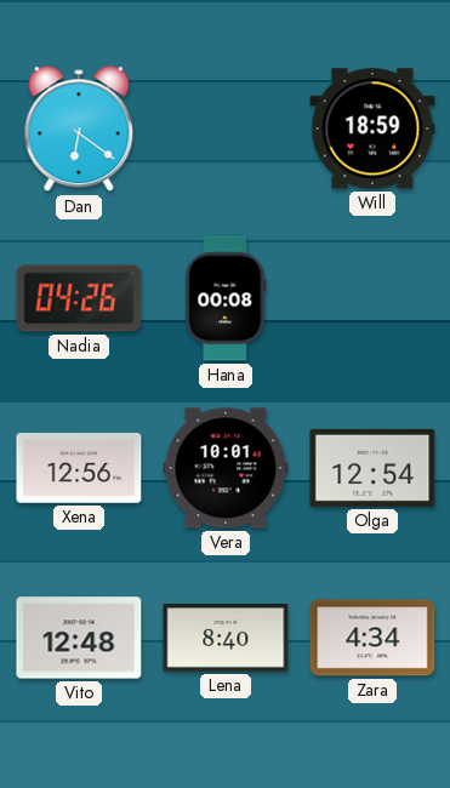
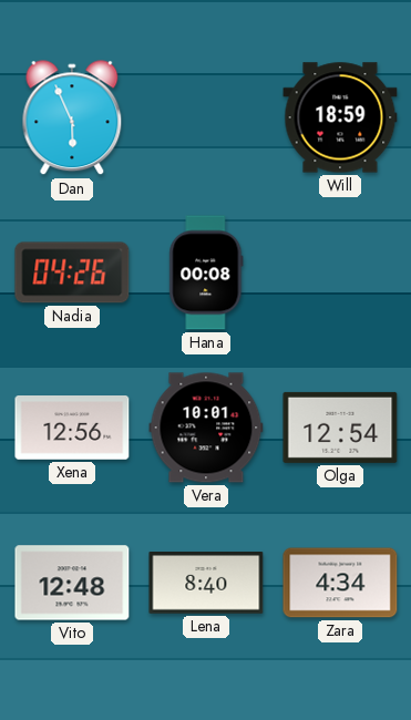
Dan: 6:21 -> 5:56
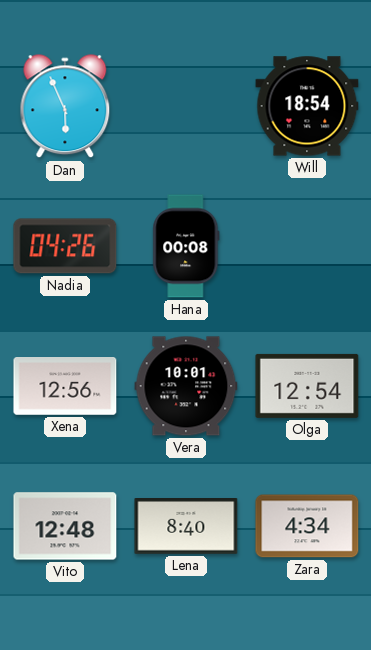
Will: 18:59 -> 18:54
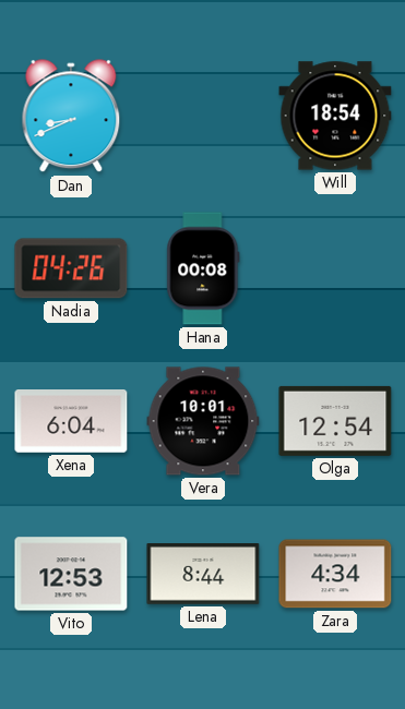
Dan: 5:56 -> 8:41
Xena: 12:56 -> 6:04
Vito: 12:48 -> 12:53
Lena: 8:40 -> 8:44
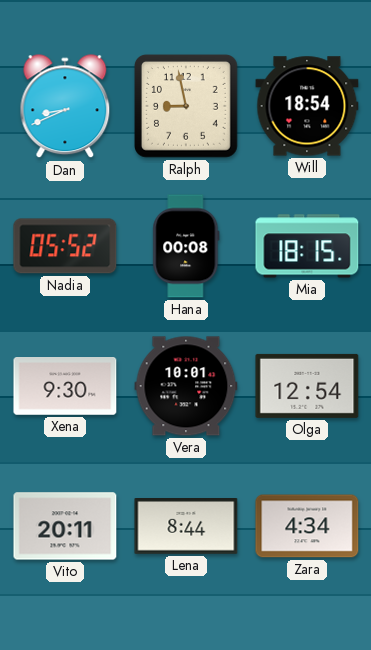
Ralph: none -> 8:58
Nadia: 04:26 -> 05:52
Mia: none -> 18:15
Xena: 6:04 -> 9:30
Vito: 12:53 -> 20:11
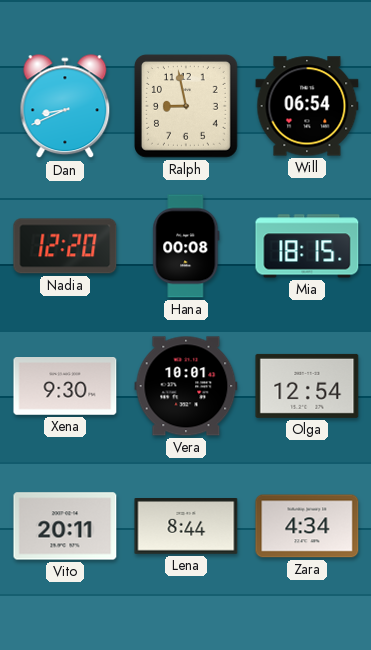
Will: 18:54 -> 06:54
Nadia: 05:52 -> 12:20
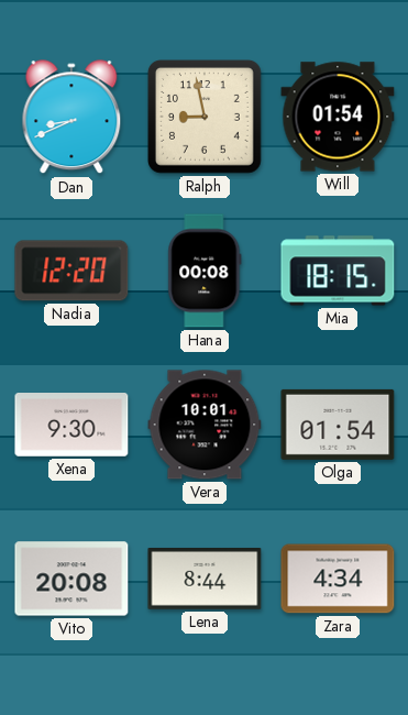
Will: 06:54 -> 01:54
Olga: 12:54 -> 01:54
Vito: 20:11 -> 20:08
